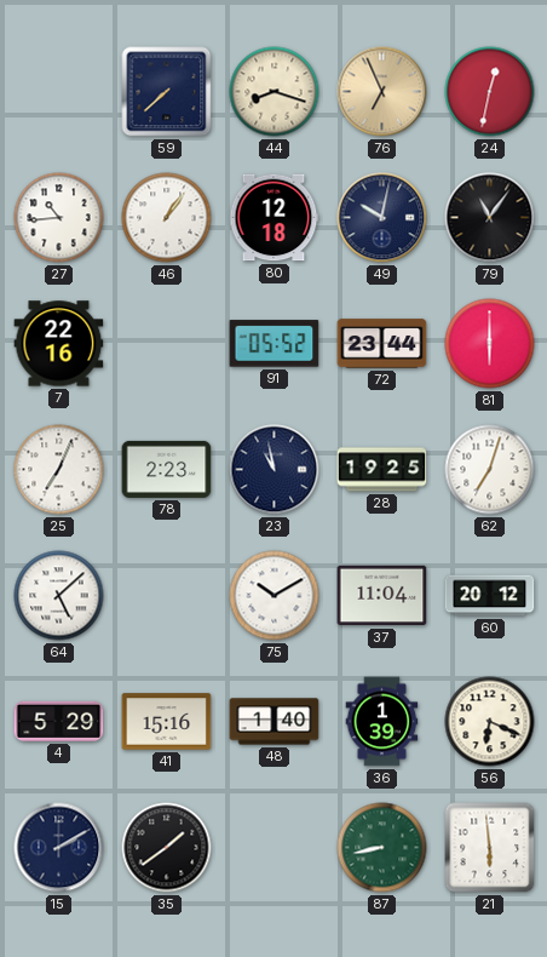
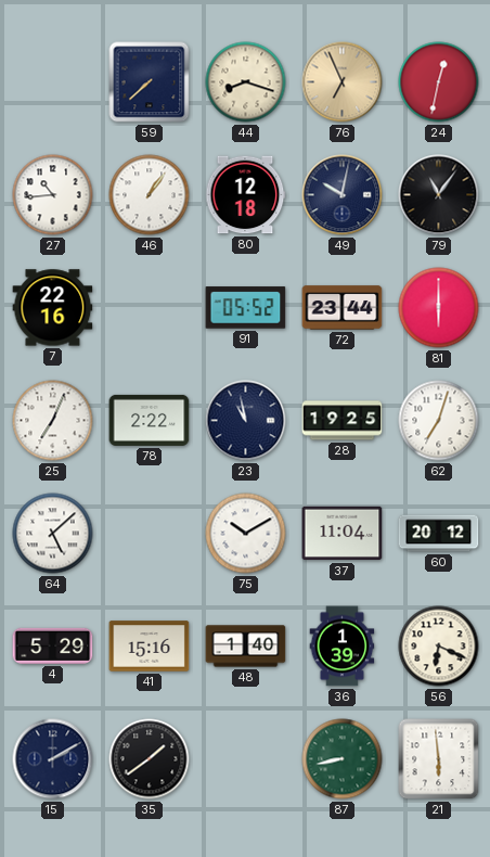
78: 2:23 -> 2:22
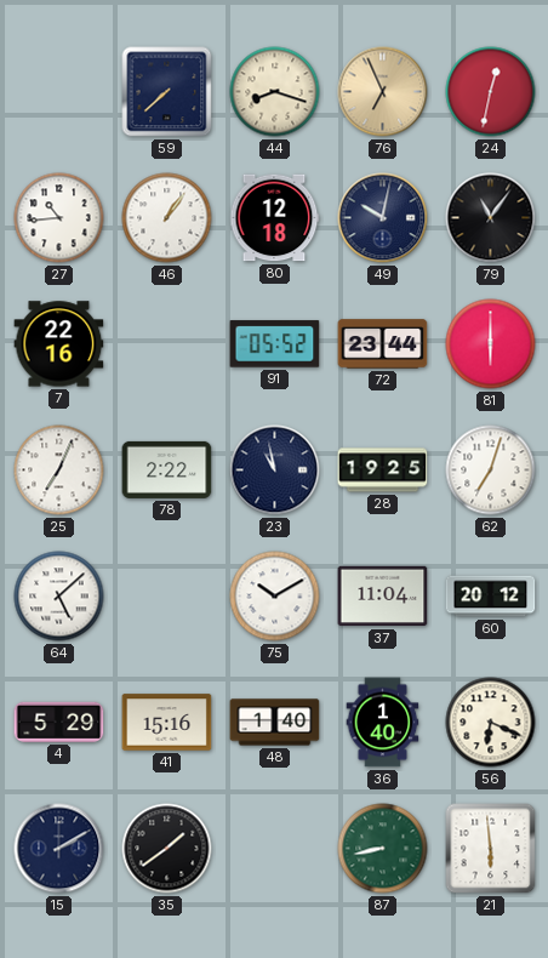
36: 1:39 -> 1:40
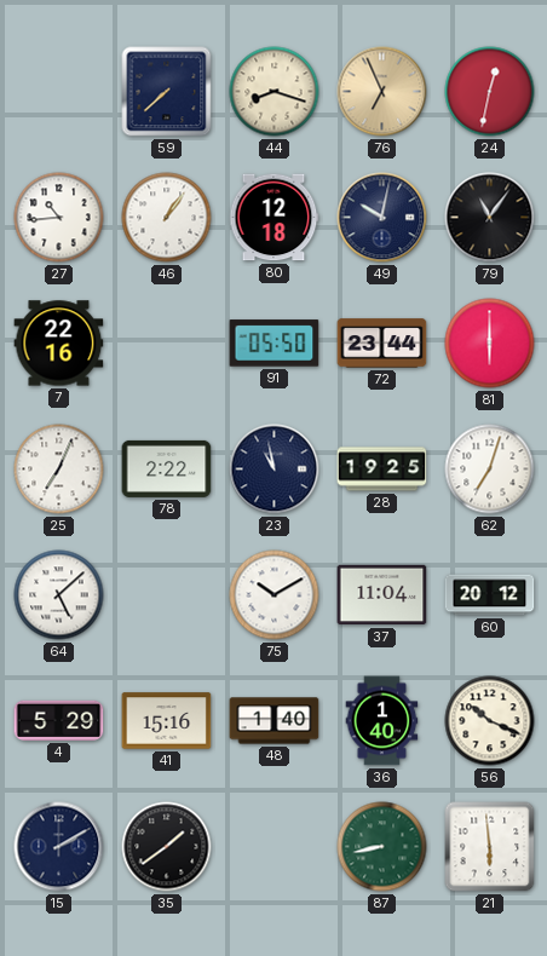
91: 05:52 -> 05:50
56: 6:19 -> 10:19
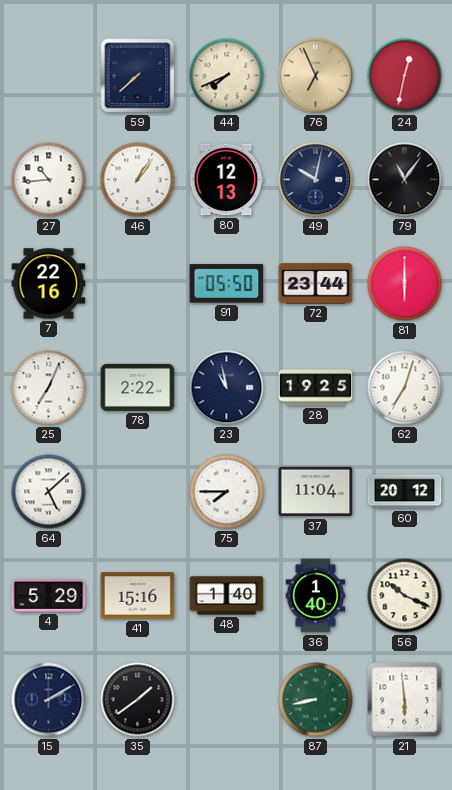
44: 8:18 -> 7:41
80: 12:18 -> 12:13
75: 10:10 -> 7:45
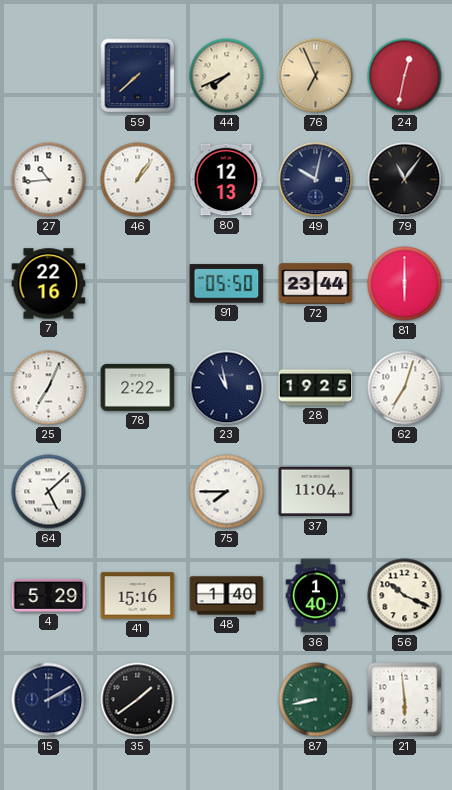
60: 20:12 -> none
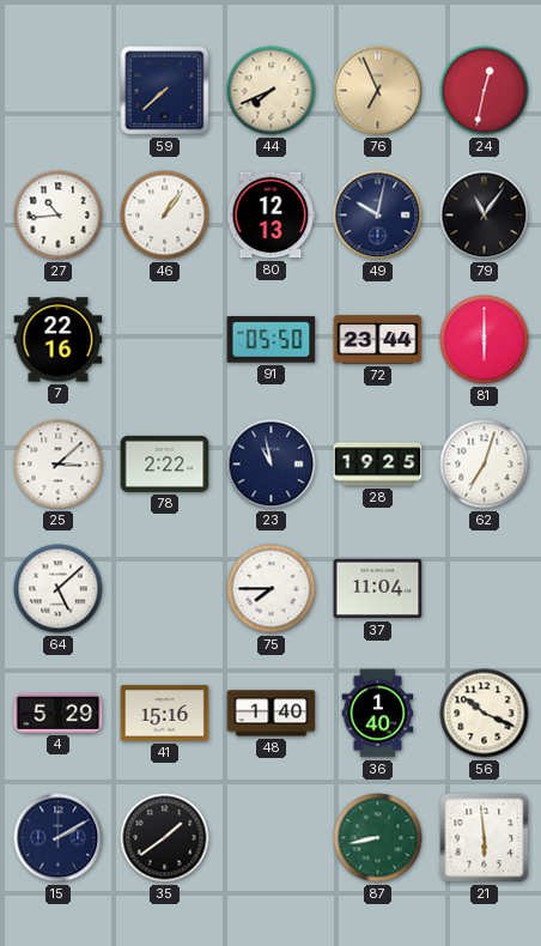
25: 7:04 -> 3:08
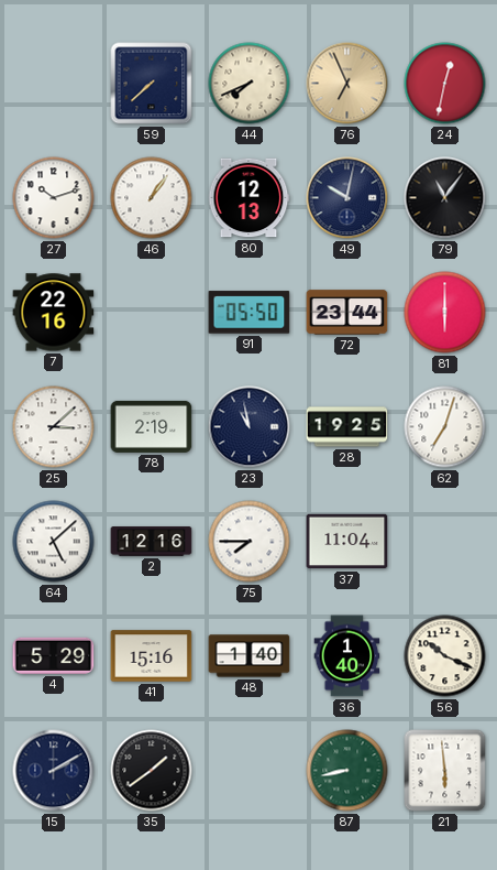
27: 10:44 -> 10:12
78: 2:22 -> 2:19
2: none -> 12:16
